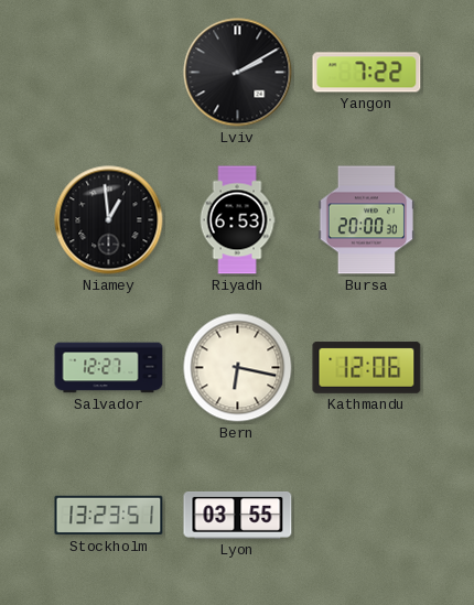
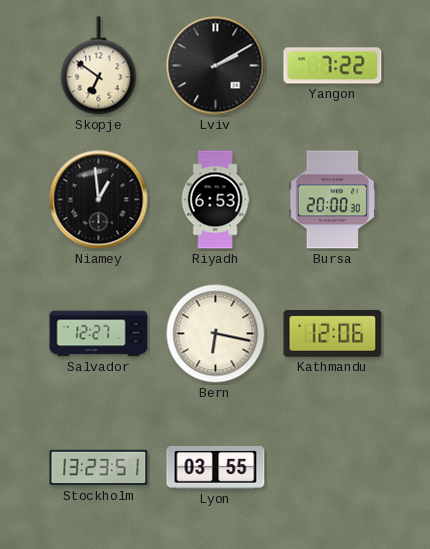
Skopje: none -> 6:51
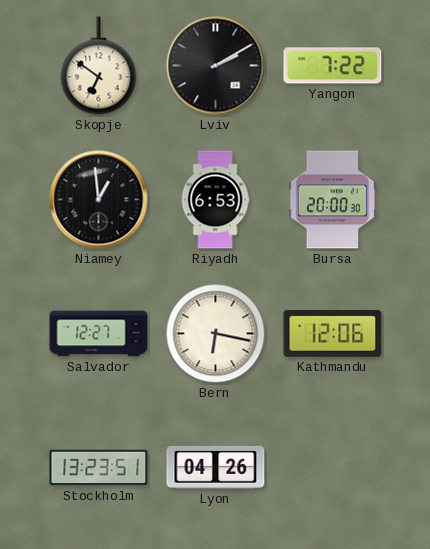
Lyon: 03:55 -> 04:26
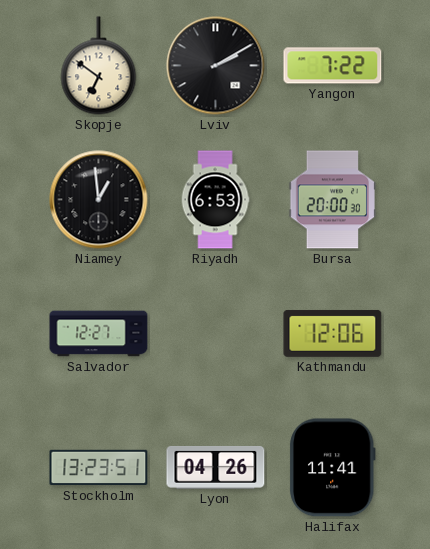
Bern: 6:17 -> none
Halifax: none -> 11:41
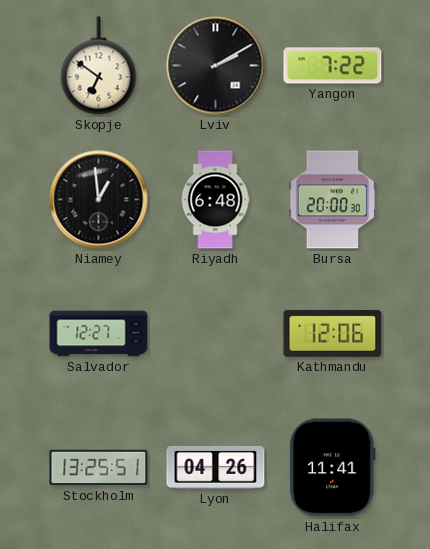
Riyadh: 6:53 -> 6:48
Stockholm: 13:23 -> 13:25
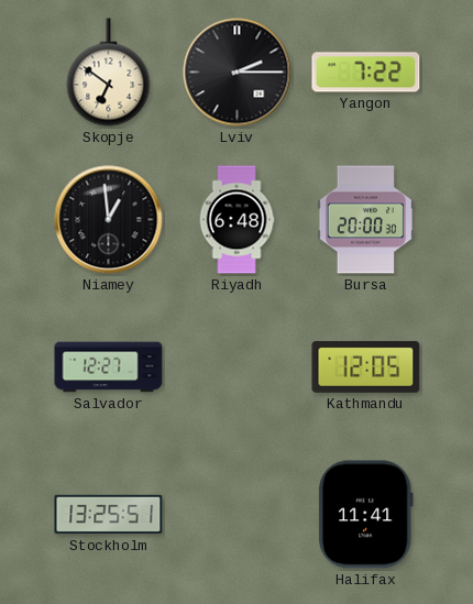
Lviv: 2:10 -> 2:15
Kathmandu: 12:06 -> 12:05
Lyon: 04:26 -> none
